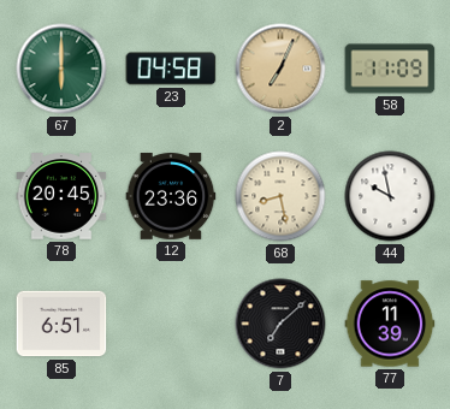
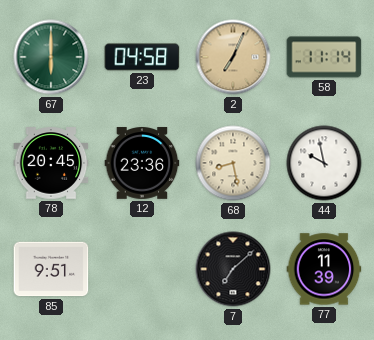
58: 11:09 -> 11:14
85: 6:51 -> 9:51
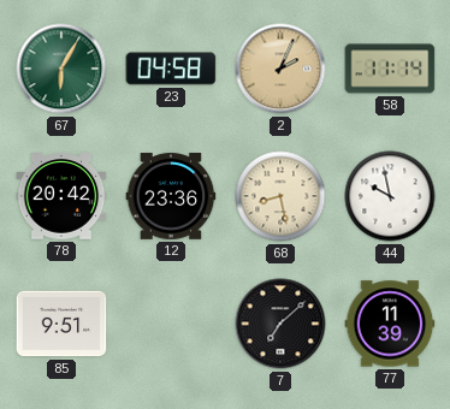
67: 6:00 -> 6:05
2: 7:04 -> 2:04
78: 20:45 -> 20:42
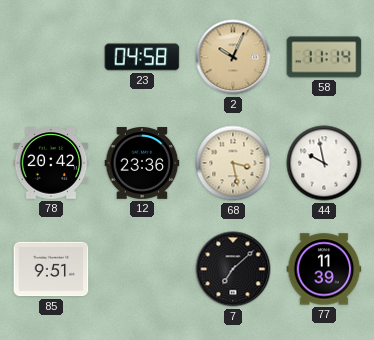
67: 6:05 -> none
2: 2:04 -> 10:04
68: 8:28 -> 3:28
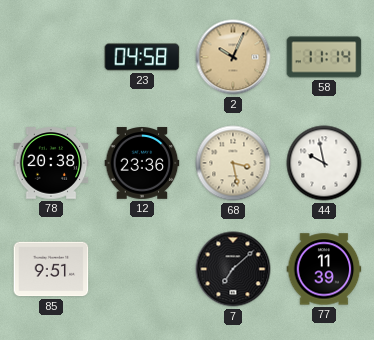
78: 20:42 -> 20:38
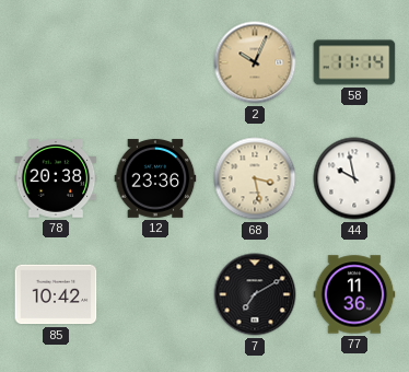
23: 04:58 -> none
85: 9:51 -> 10:42
7: 7:08 -> 7:10
77: 11:39 -> 11:36
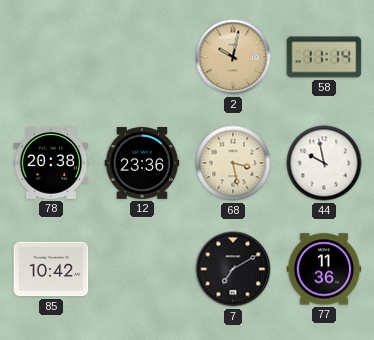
2: 10:04 -> 10:02
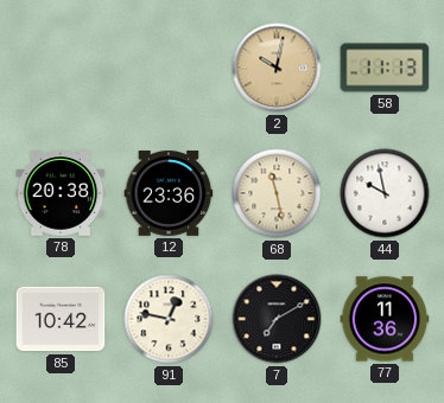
58: 11:14 -> 11:13
68: 3:28 -> 11:28
91: none -> 12:47
